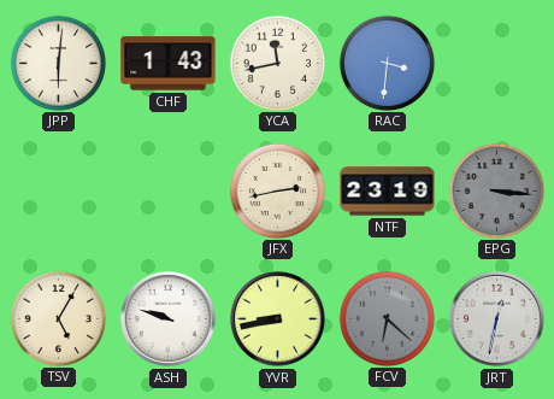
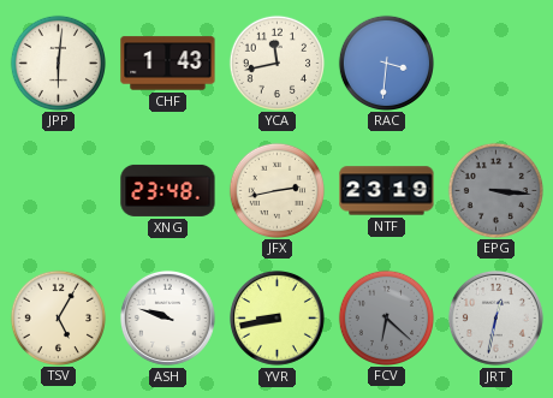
XNG: none -> 23:48
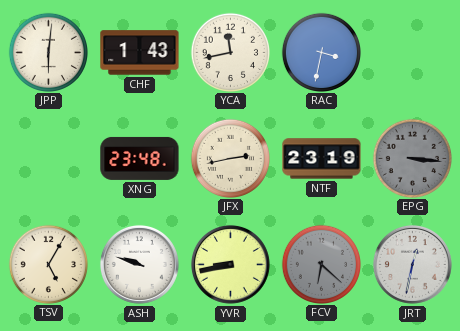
RAC: 3:31 -> 3:32
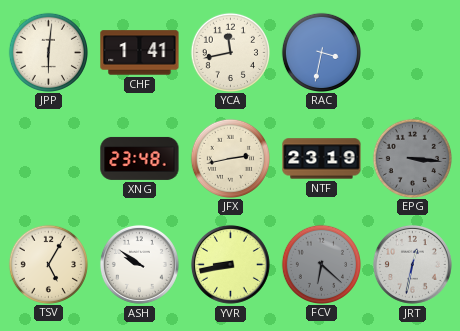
CHF: 1:43 -> 1:41
ASH: 9:48 -> 9:51
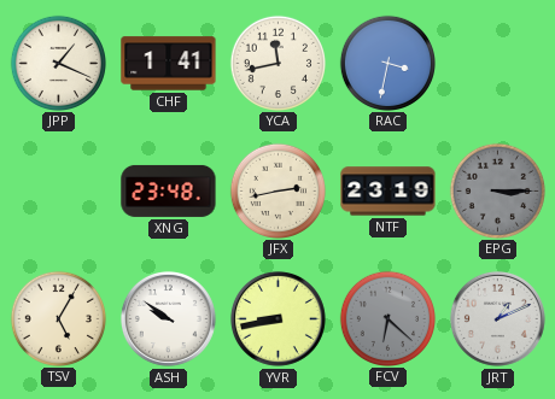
JPP: 6:01 -> 1:19
EPG: 3:16 -> 3:15
JRT: 12:32 -> 1:11
